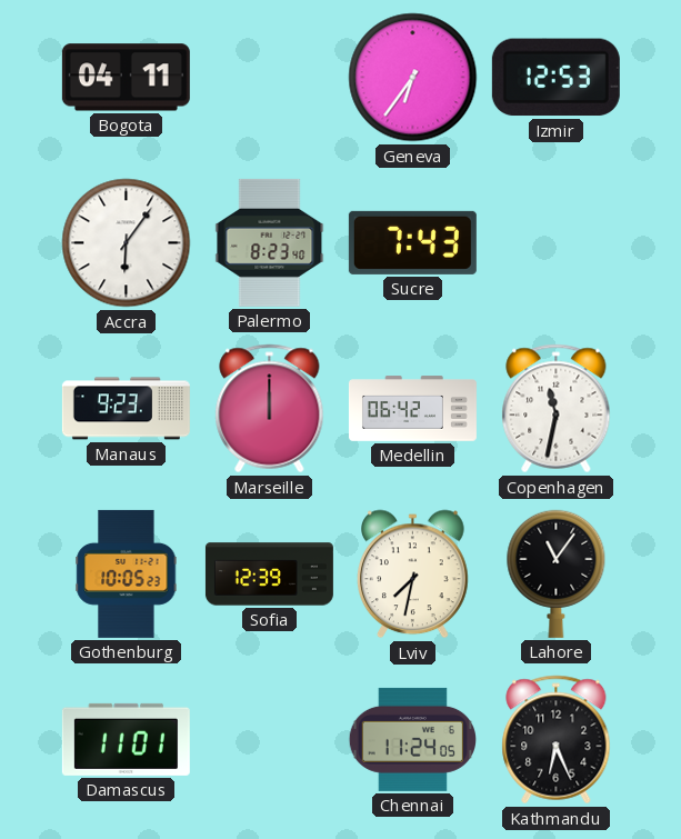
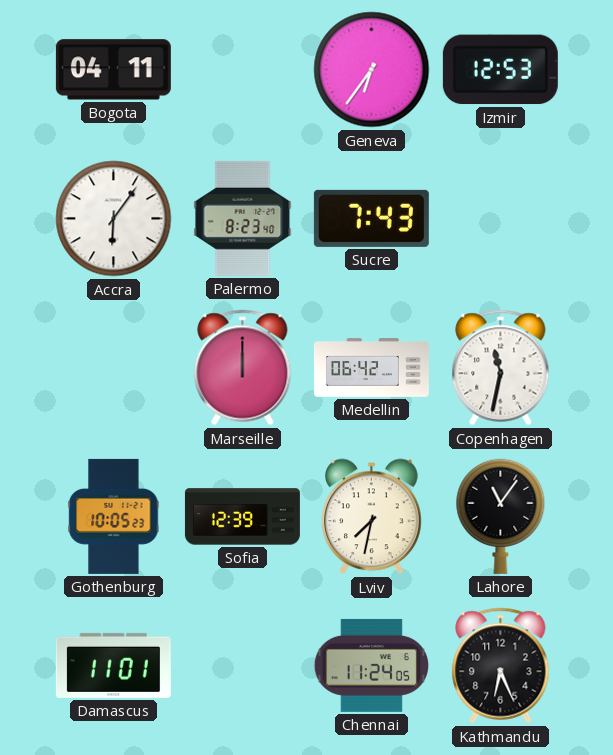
Manaus: 9:23 -> none
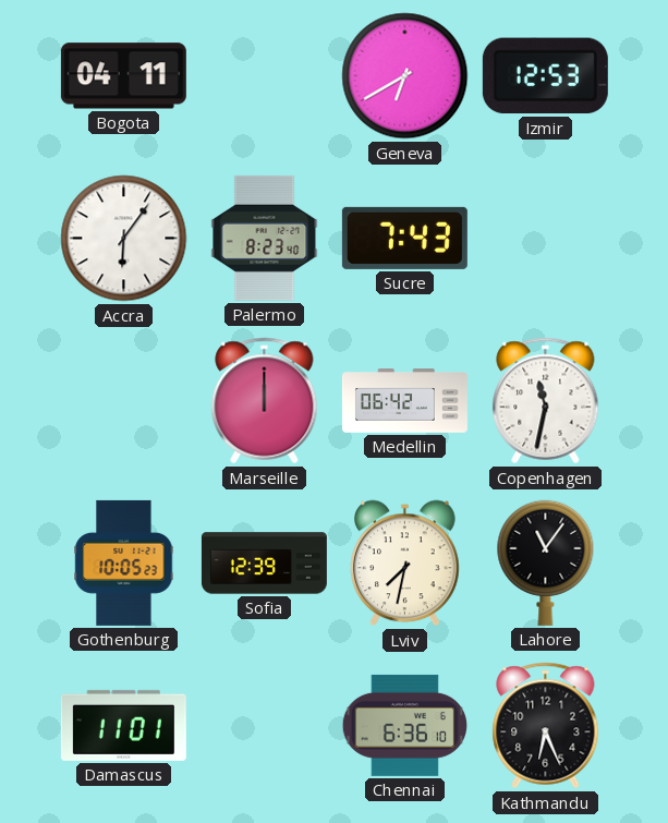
Geneva: 6:36 -> 6:40
Chennai: 11:24 -> 6:36
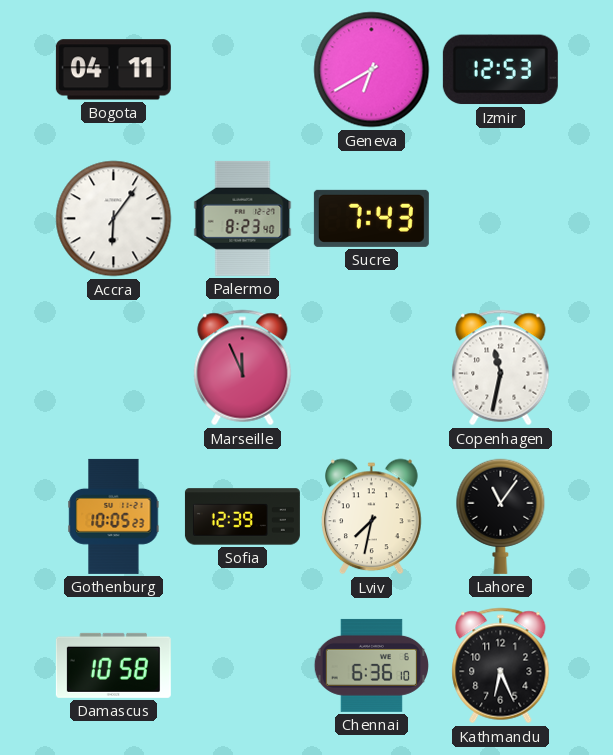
Marseille: 12:00 -> 11:56
Medellin: 06:42 -> none
Damascus: 11:01 -> 10:58
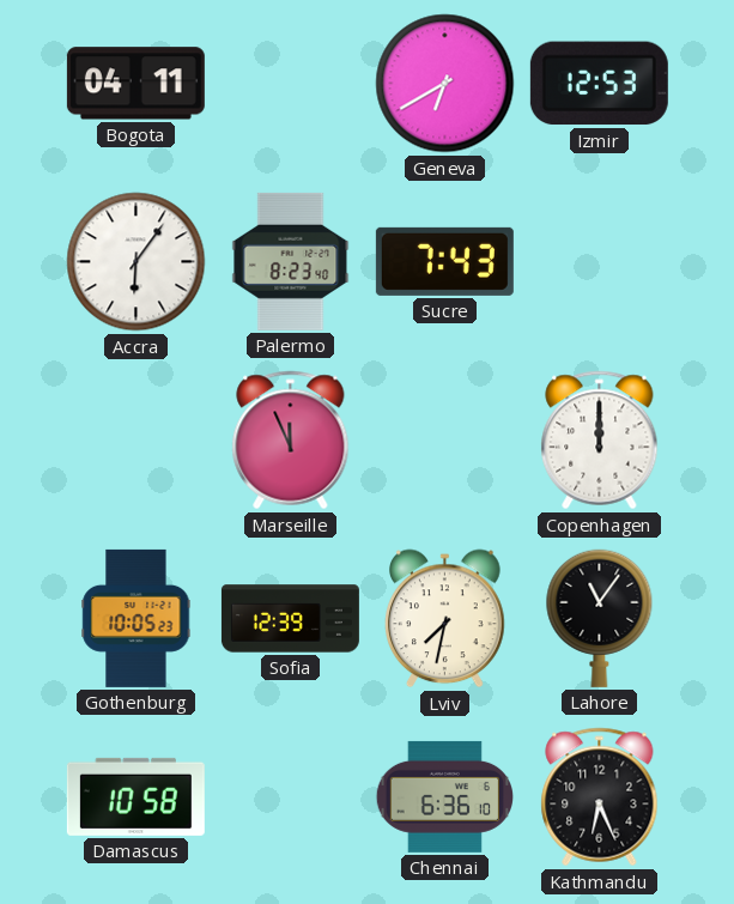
Copenhagen: 11:32 -> 12:00
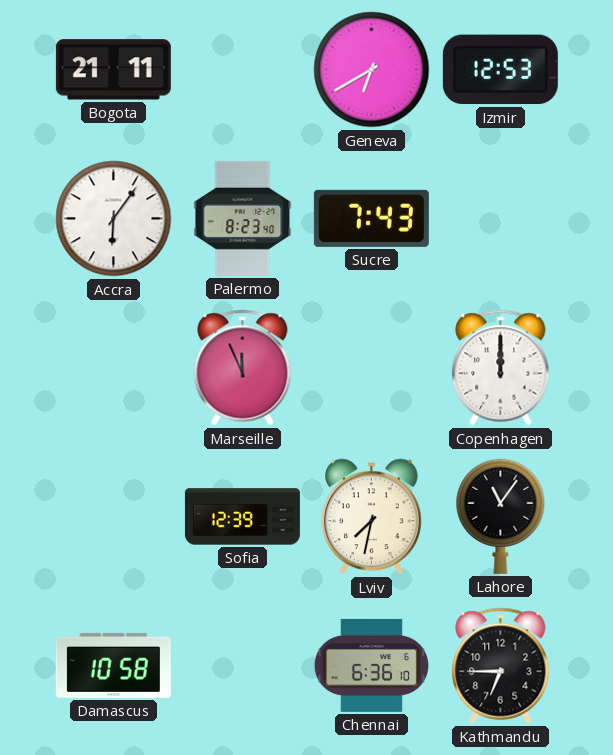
Bogota: 04:11 -> 21:11
Gothenburg: 10:05 -> none
Kathmandu: 6:26 -> 6:45
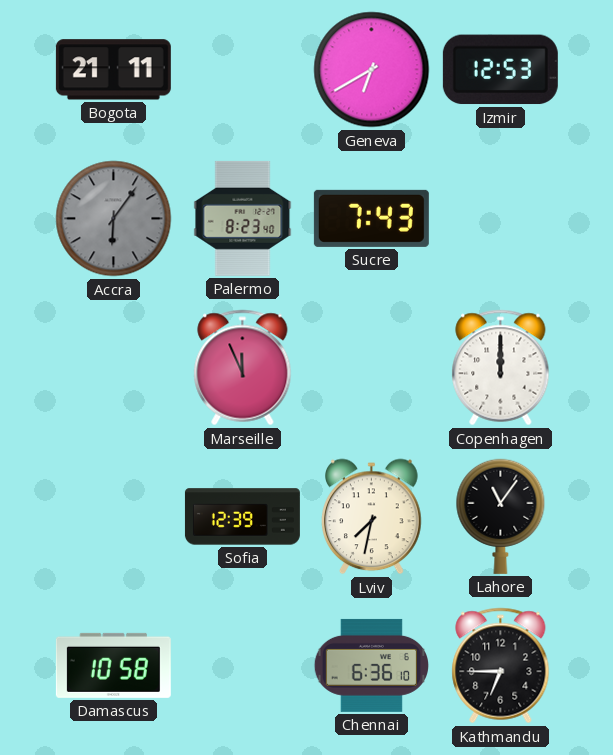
Accra dial: white -> grey
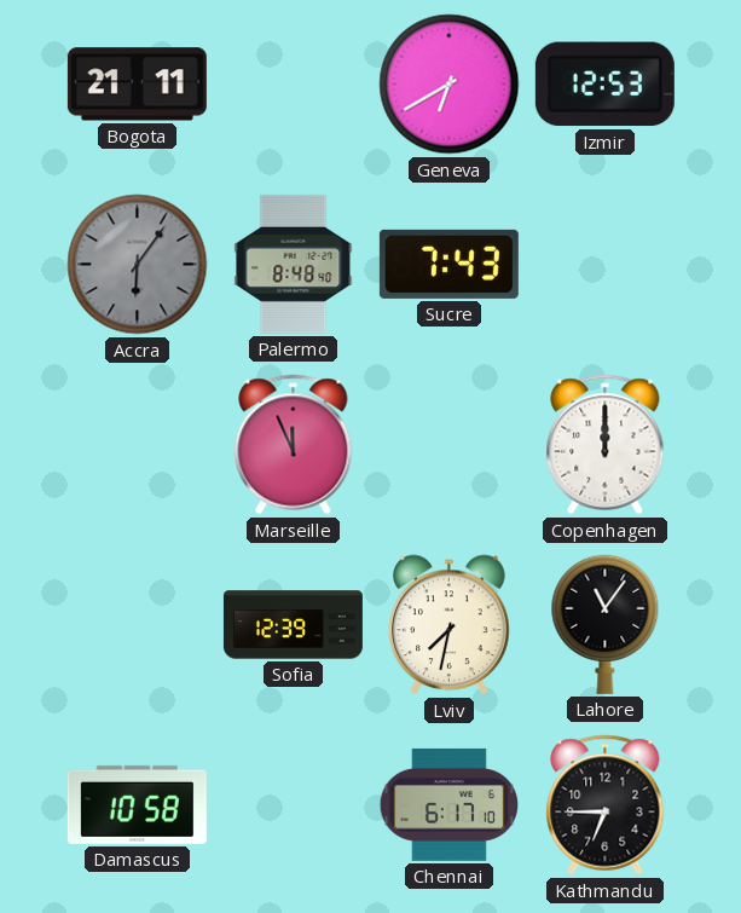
Palermo: 8:23 -> 8:48
Chennai: 6:36 -> 6:17
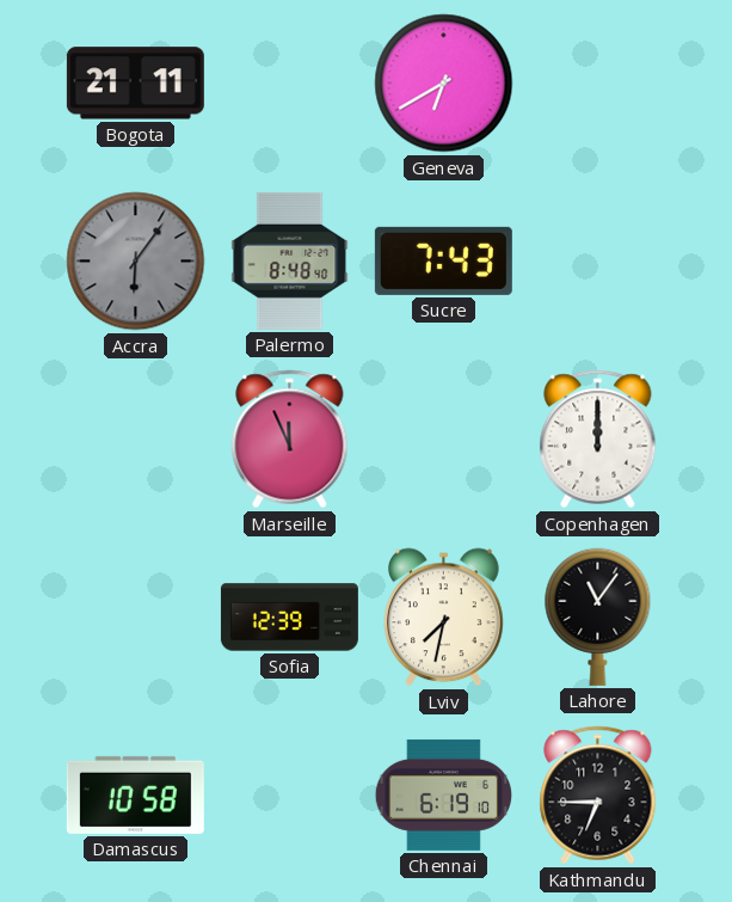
Izmir: 12:53 -> none
Chennai: 6:17 -> 6:19
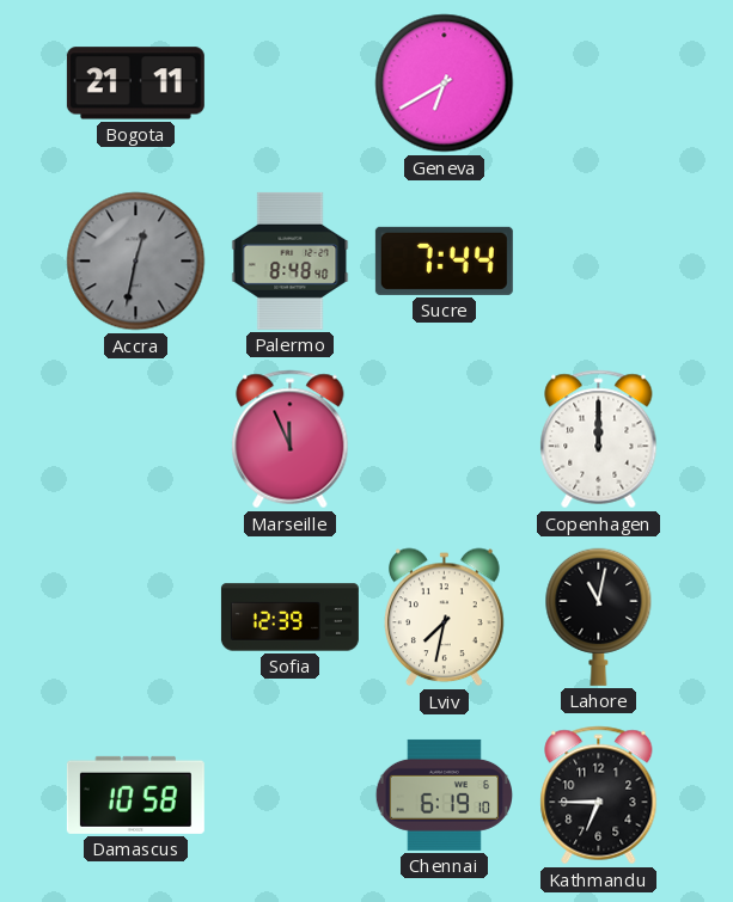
Accra: 6:06 -> 12:32
Sucre: 7:43 -> 7:44
Lahore: 11:06 -> 11:02
